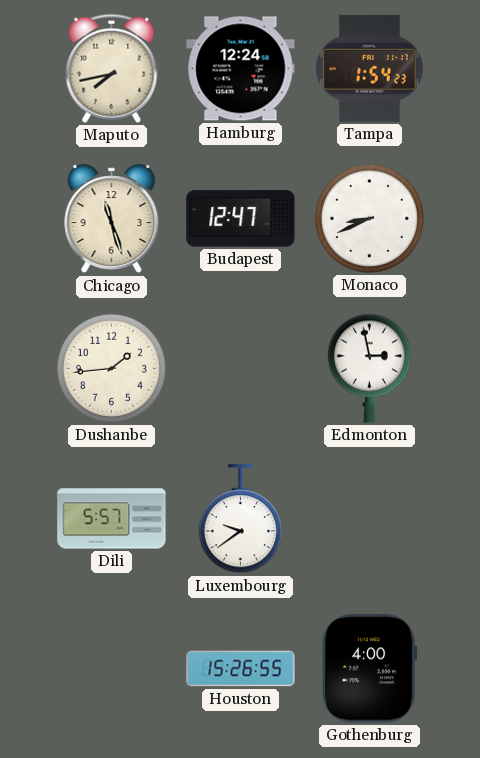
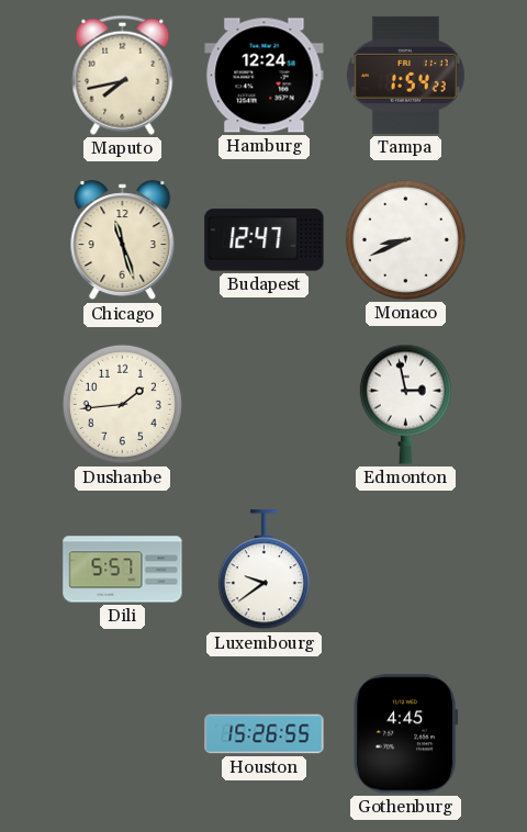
Gothenburg: 4:00 -> 4:45
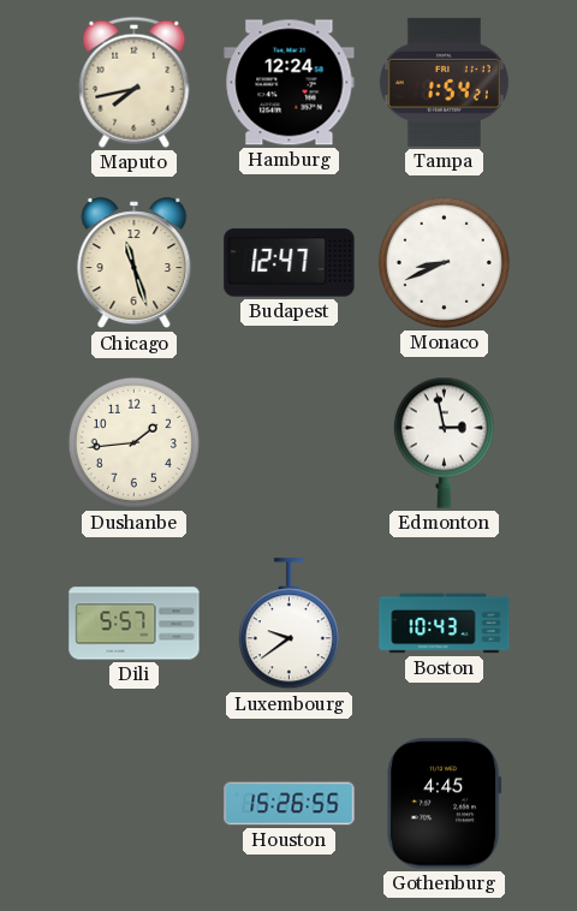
Tampa: 1:54:23 -> 1:54:21
Boston: none -> 10:43
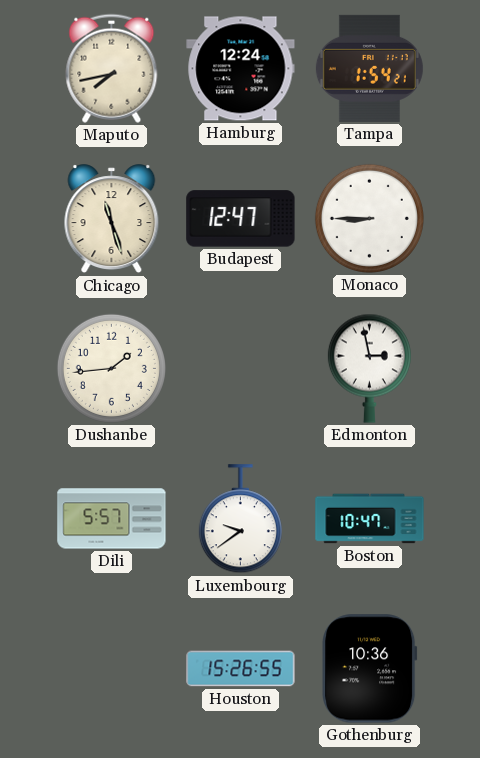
Monaco: 8:41 -> 8:45
Boston: 10:43 -> 10:47
Gothenburg: 4:45 -> 10:36
